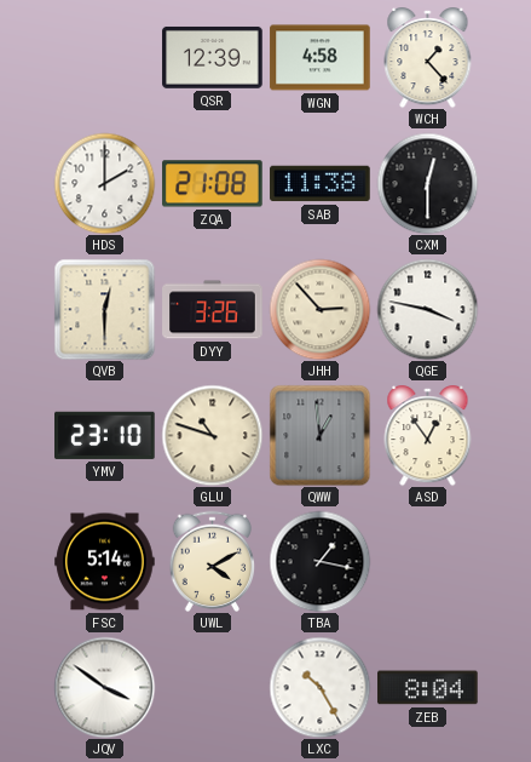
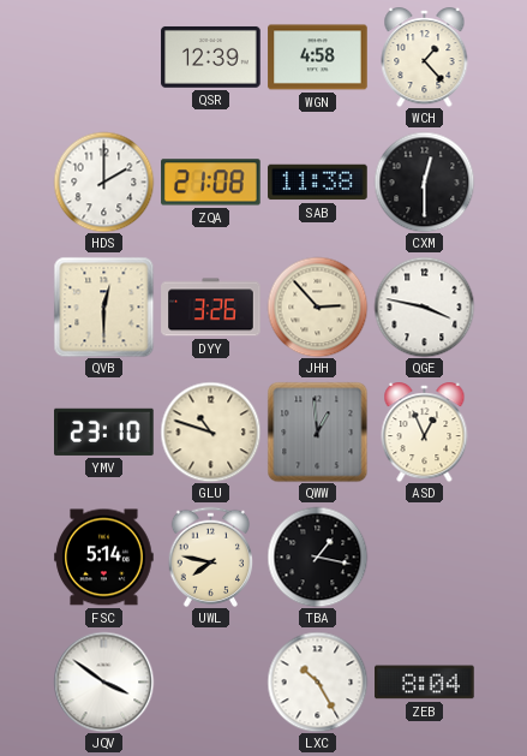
ASD: 12:54 -> 12:56
UWL: 4:10 -> 7:47
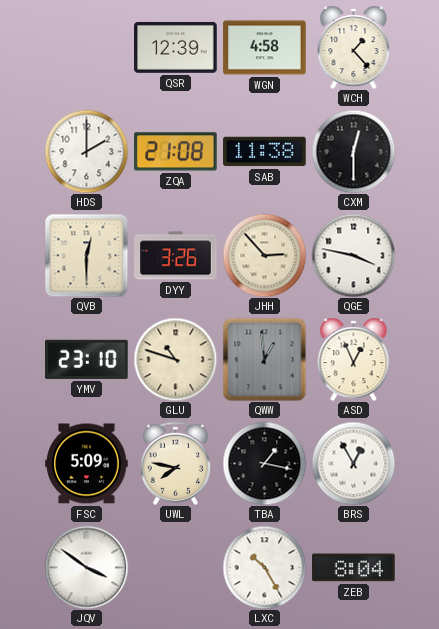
FSC: 5:14 -> 5:09
BRS: none -> 12:55
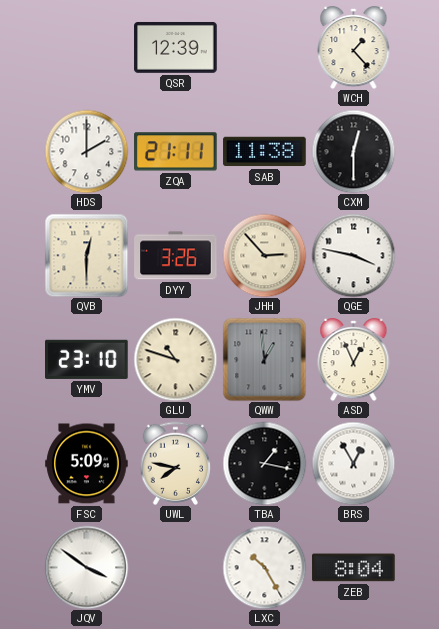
WGN: 4:58 -> none
ZQA: 21:08 -> 21:11
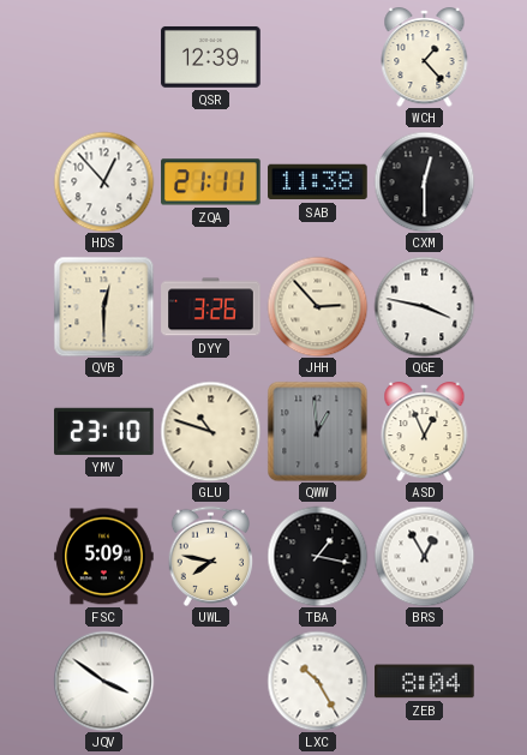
HDS: 2:00 -> 12:53
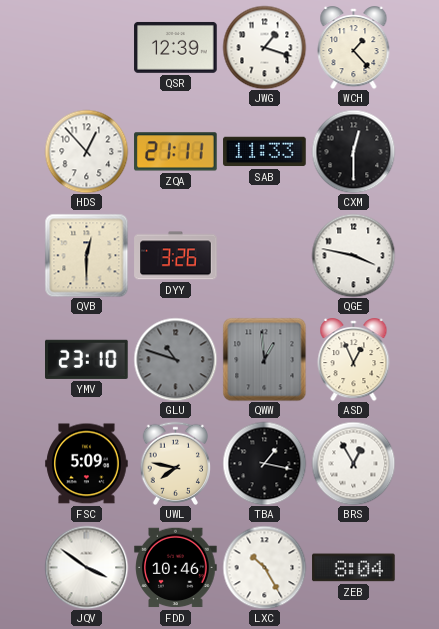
JWG: none -> 1:18
SAB: 11:38 -> 11:33
JHH: 2:53 -> none
GLU dial: cream -> grey
FDD: none -> 10:46
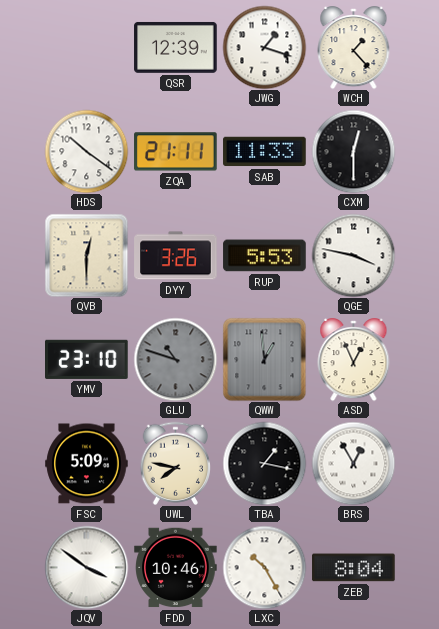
HDS: 12:53 -> 10:21
RUP: none -> 5:53
